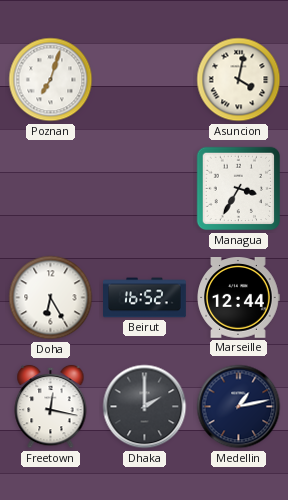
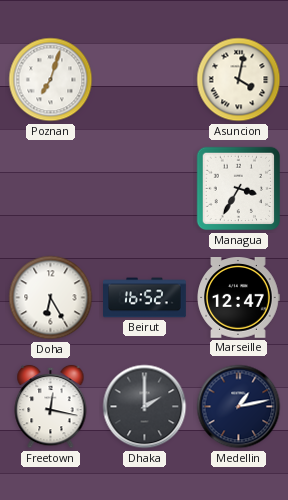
Marseille: 12:44 -> 12:47
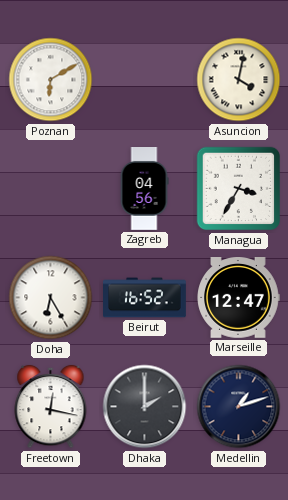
Poznan: 7:03 -> 6:10
Zagreb: none -> 04:56
Medellin: 1:13 -> 1:12
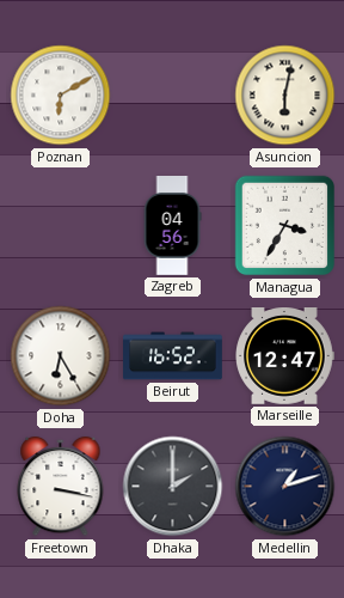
Asuncion: 4:02 -> 6:02
Freetown: 12:17 -> 3:17
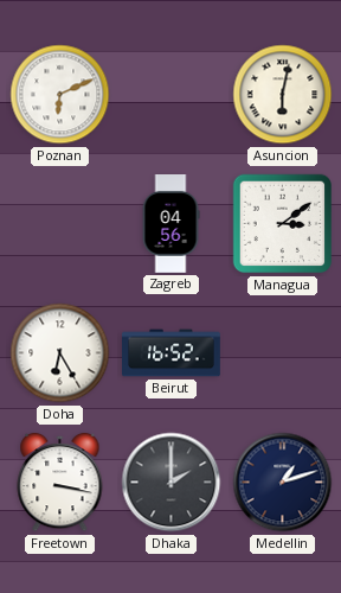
Poznan: 6:10 -> 6:11
Managua: 3:35 -> 3:09
Marseille: 12:47 -> none
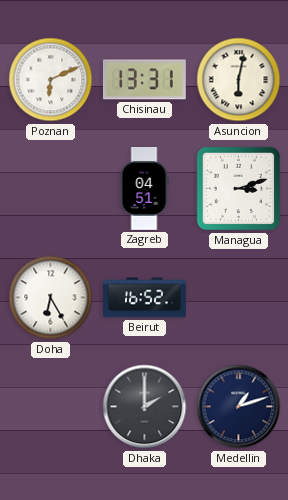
Chisinau: none -> 13:31
Zagreb: 04:56 -> 04:51
Managua: 3:09 -> 3:12
Freetown: 3:17 -> none
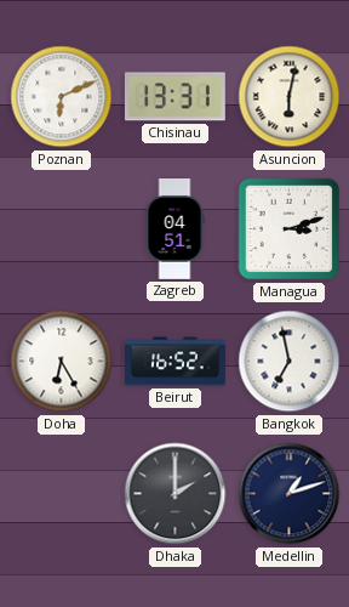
Bangkok: none -> 6:58
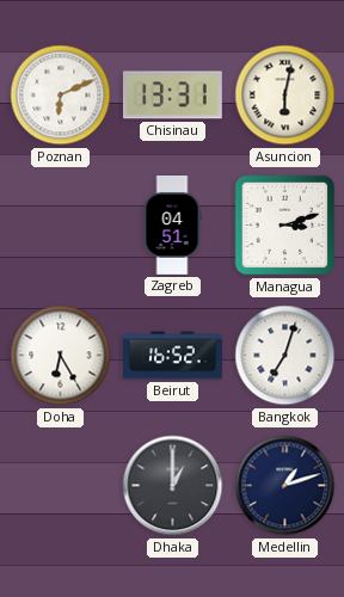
Bangkok: 6:58 -> 7:03
Dhaka: 2:00 -> 1:00
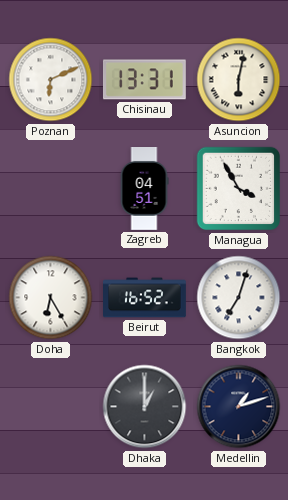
Managua: 3:12 -> 3:55
